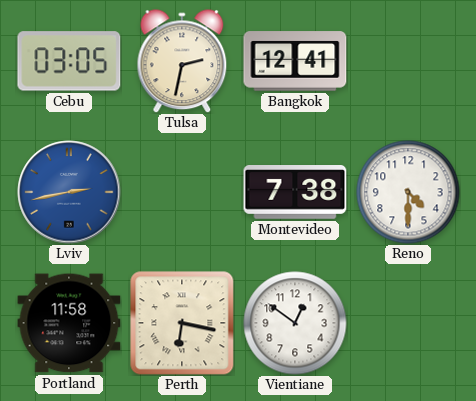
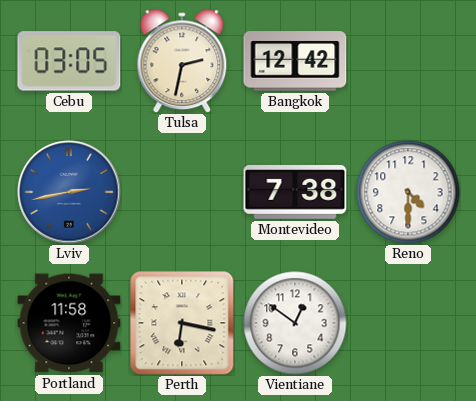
Bangkok: 12:41 -> 12:42
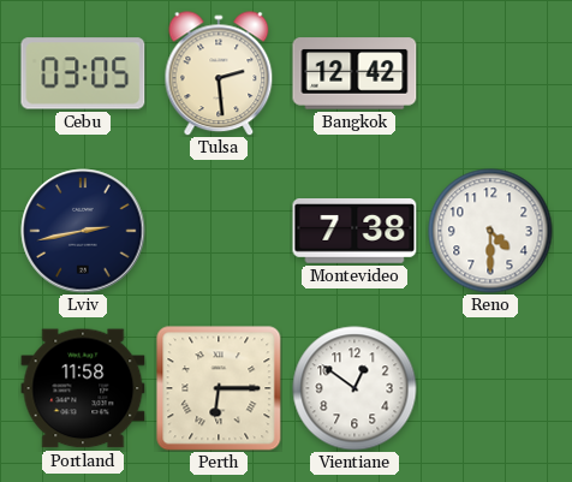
Tulsa: 2:32 -> 2:29
Lviv dial: blue -> navy
Perth: 6:17 -> 6:15
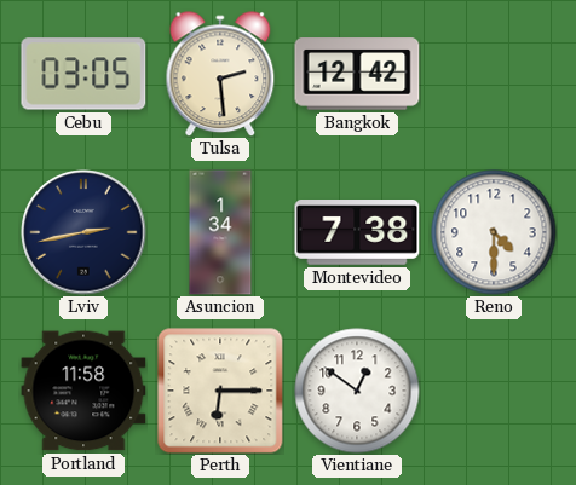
Asuncion: none -> 1:34
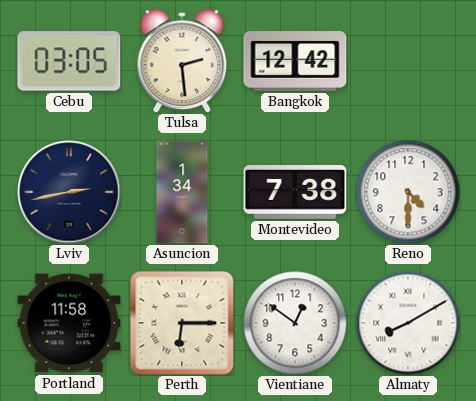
Almaty: none -> 8:10
